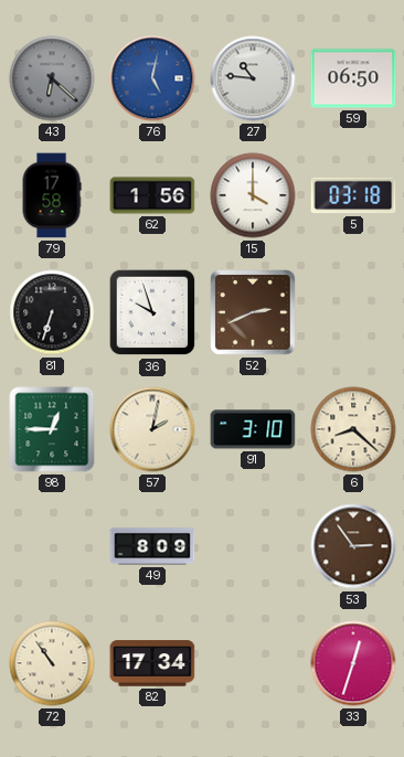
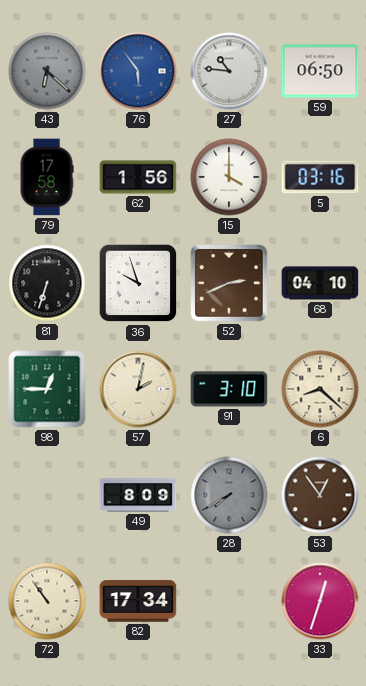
76: 5:02 -> 5:54
5: 03:18 -> 03:16
68: none -> 04:10
28: none -> 7:40
53: 2:54 -> 12:54
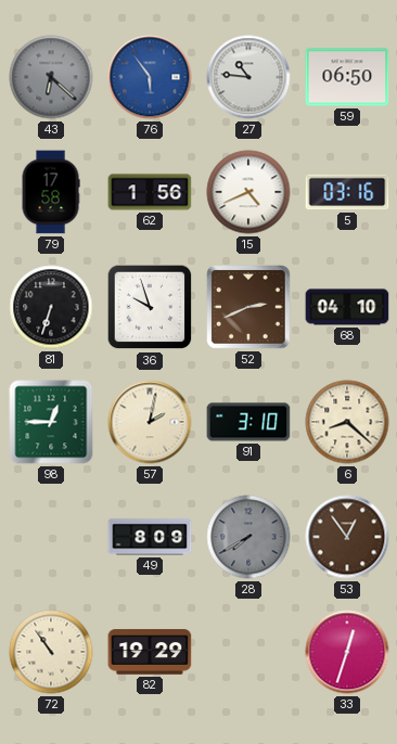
15: 4:00 -> 4:41
82: 17:34 -> 19:29
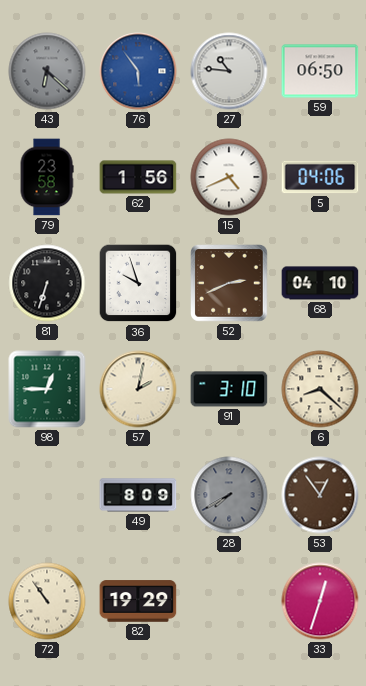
79: 17:58 -> 23:58
5: 03:16 -> 04:06
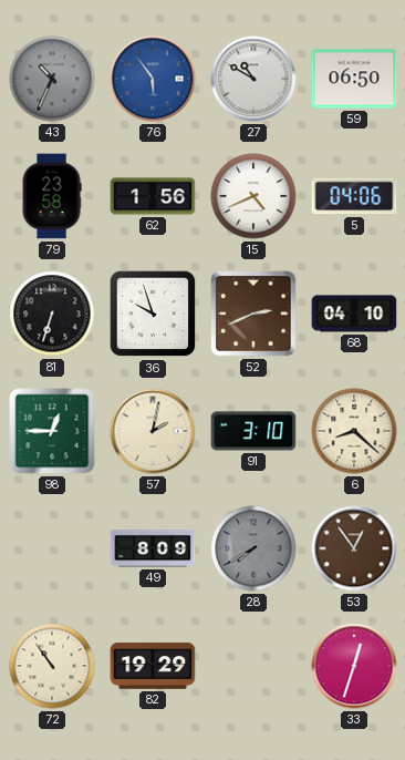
43: 6:22 -> 10:34
27: 10:46 -> 10:50
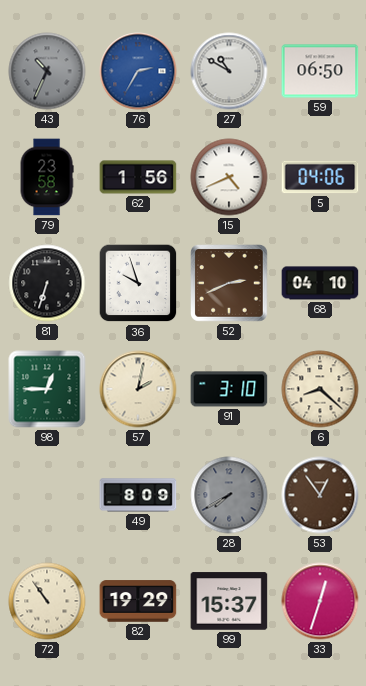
76: 5:54 -> 2:35
99: none -> 15:37
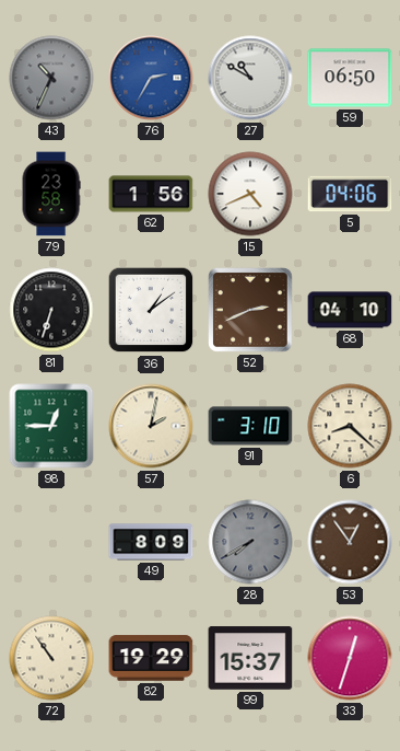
36: 9:57 -> 1:09
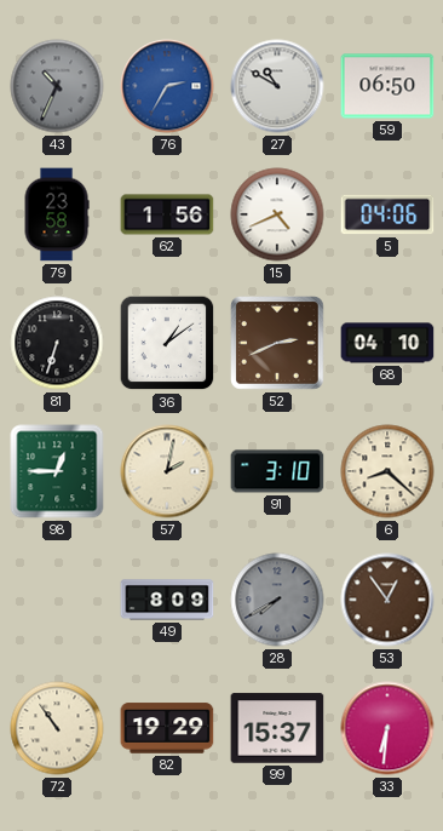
33: 12:33 -> 6:31
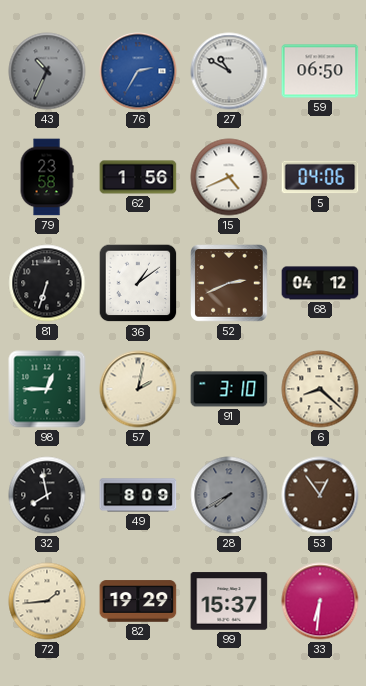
68: 04:10 -> 04:12
32: none -> 7:58
72: 10:54 -> 1:44
